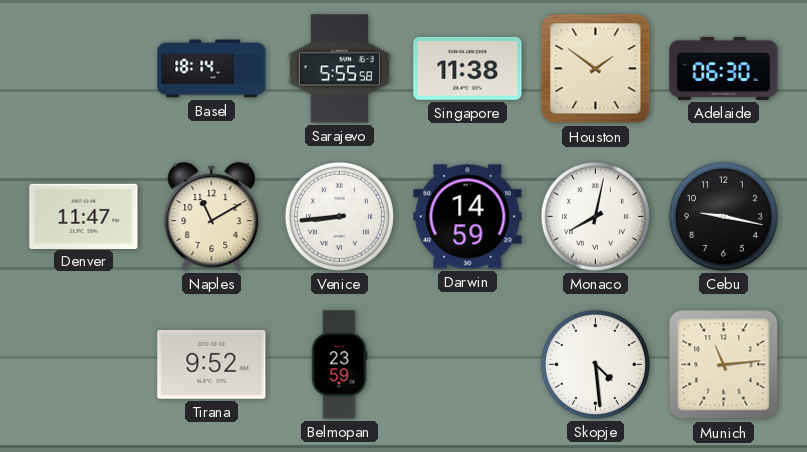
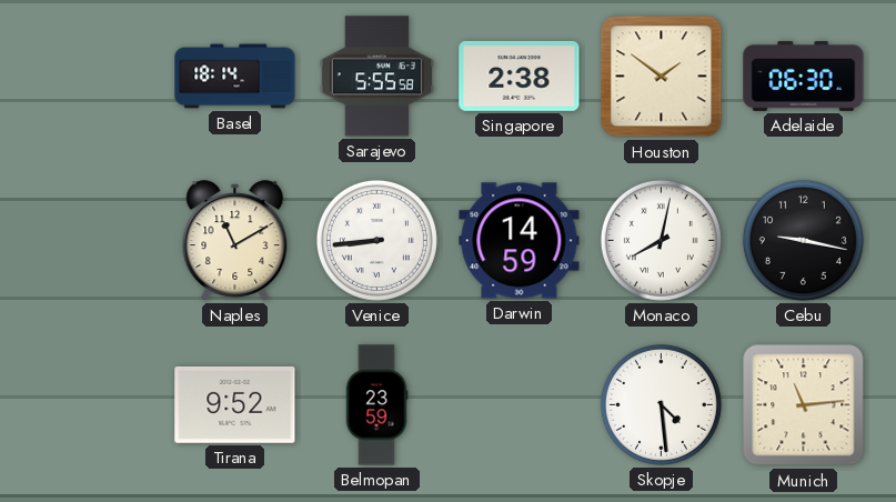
Singapore: 11:38 -> 2:38
Denver: 11:47 -> none
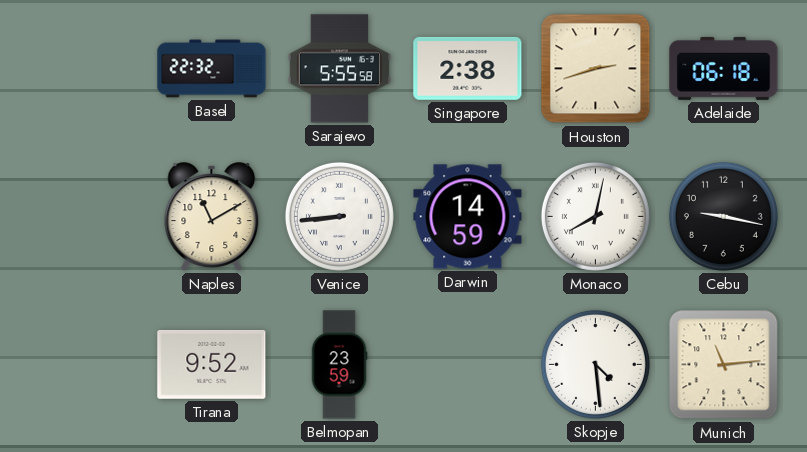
Basel: 18:14 -> 22:32
Houston: 1:51 -> 2:42
Adelaide: 06:30 -> 06:18
